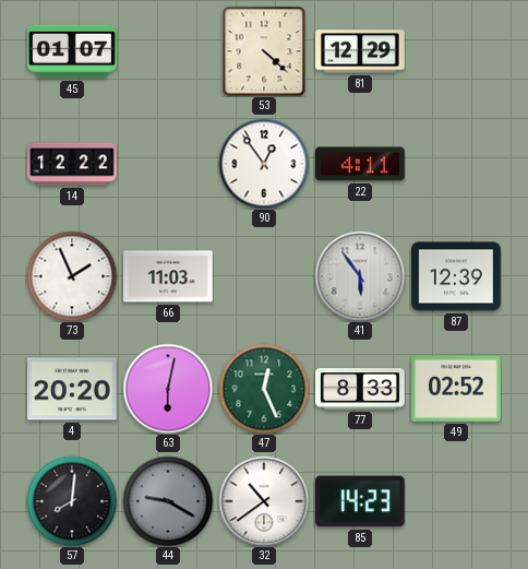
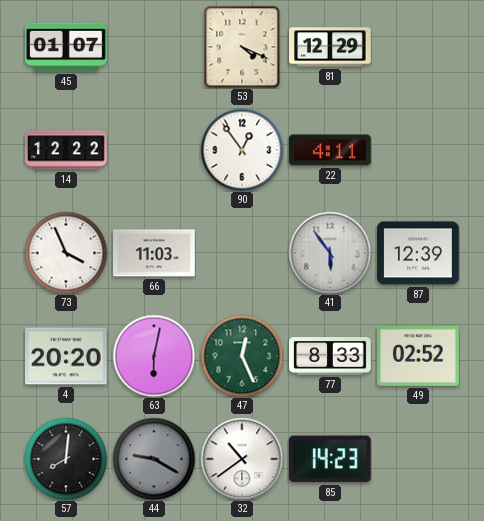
53: 4:22 -> 4:19
73: 1:56 -> 3:56
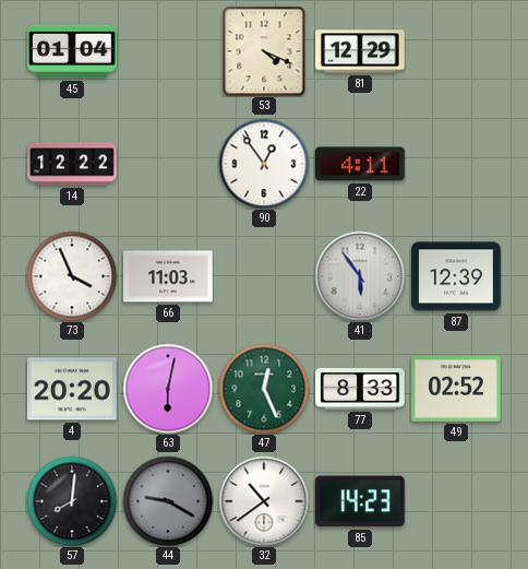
45: 01:07 -> 01:04
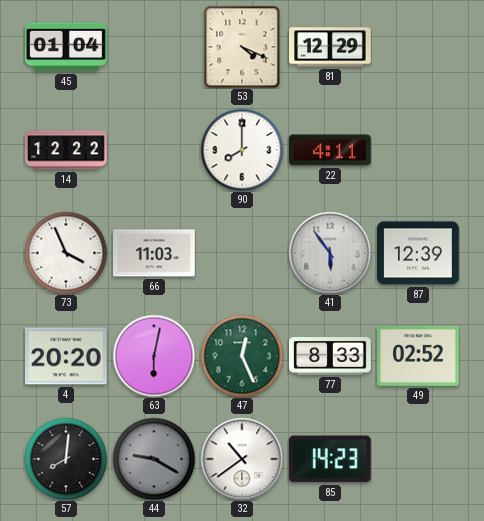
90: 12:54 -> 8:00
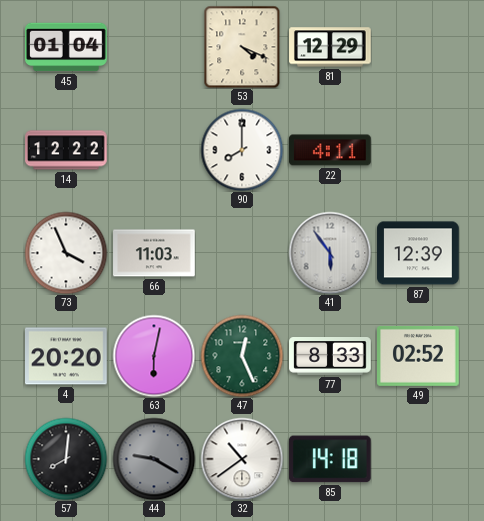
85: 14:23 -> 14:18
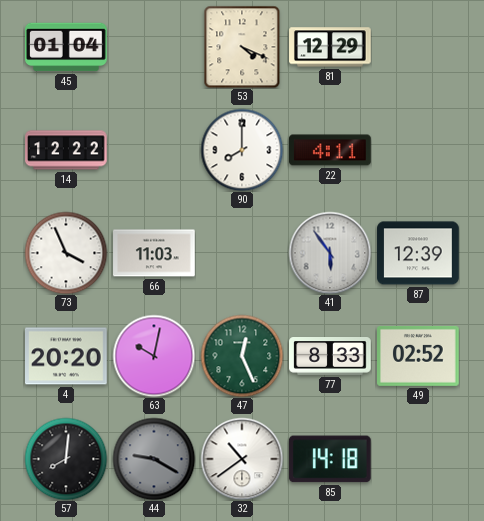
63: 6:02 -> 10:02
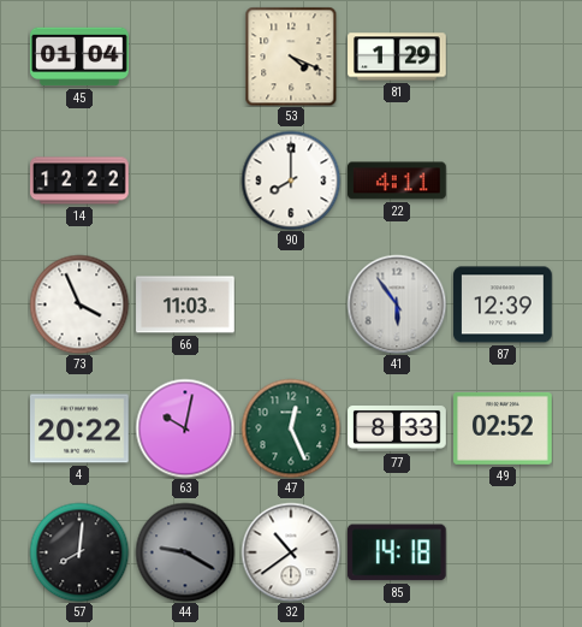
81: 12:29 -> 1:29
4: 20:20 -> 20:22
